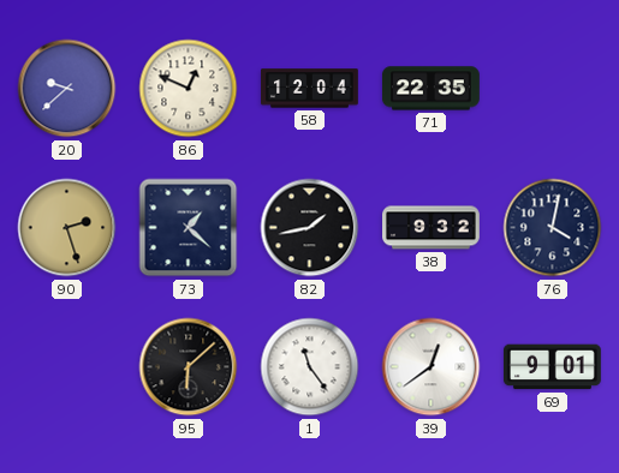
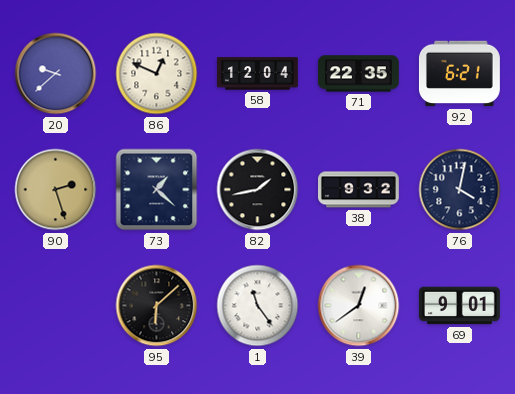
92: none -> 6:21
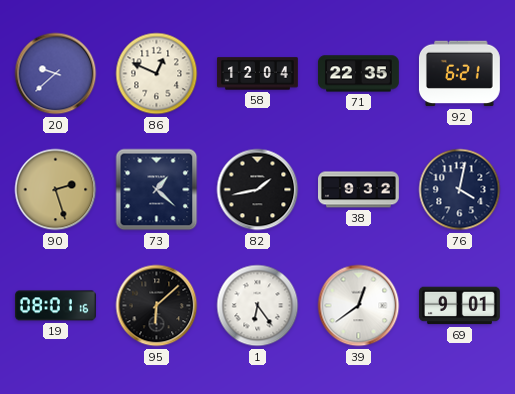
19: none -> 08:01
1: 11:24 -> 6:24
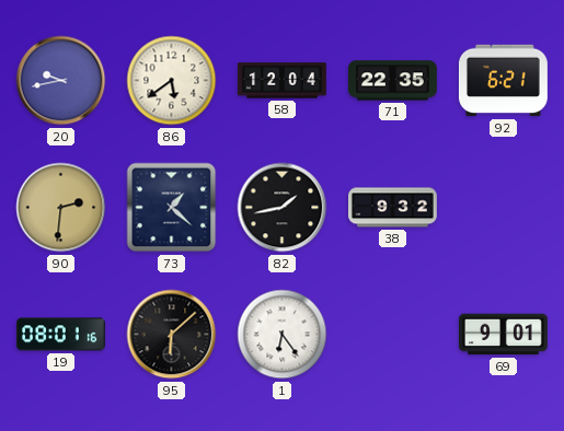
20: 9:38 -> 9:43
86: 12:49 -> 5:39
90: 2:27 -> 2:31
76: 4:02 -> none
39: 12:39 -> none
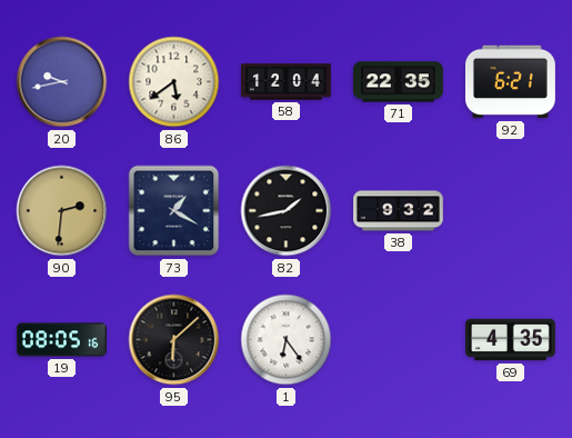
73: 1:22 -> 1:20
19: 08:01 -> 08:05
69: 9:01 -> 4:35
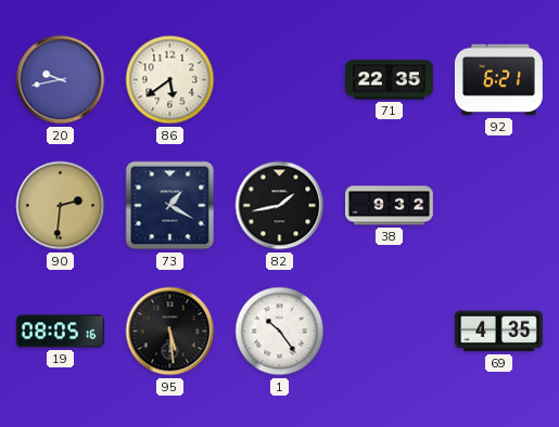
58: 12:04 -> none
95: 6:08 -> 5:29
1: 6:24 -> 10:24
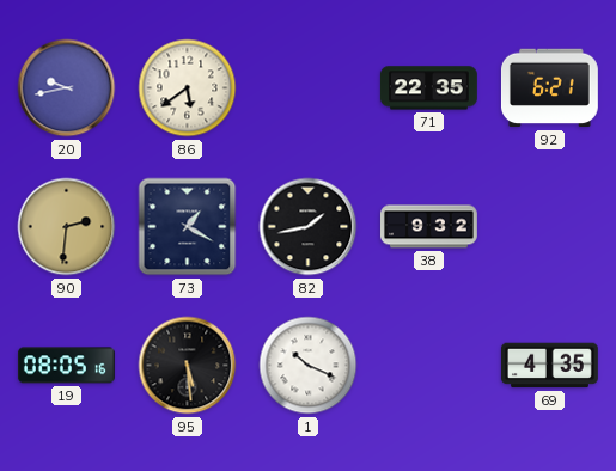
1: 10:24 -> 10:19
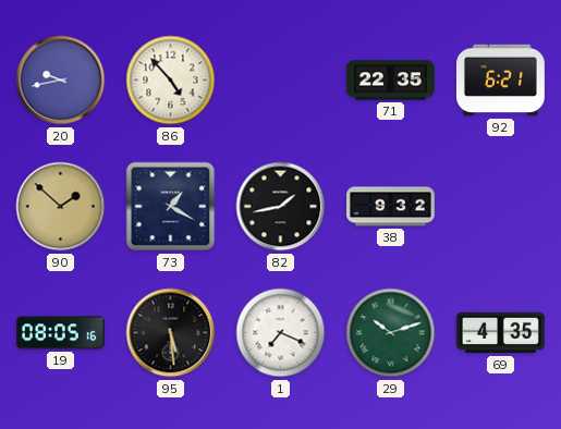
86: 5:39 -> 4:53
90: 2:31 -> 1:52
1: 10:19 -> 7:19
29: none -> 10:12
